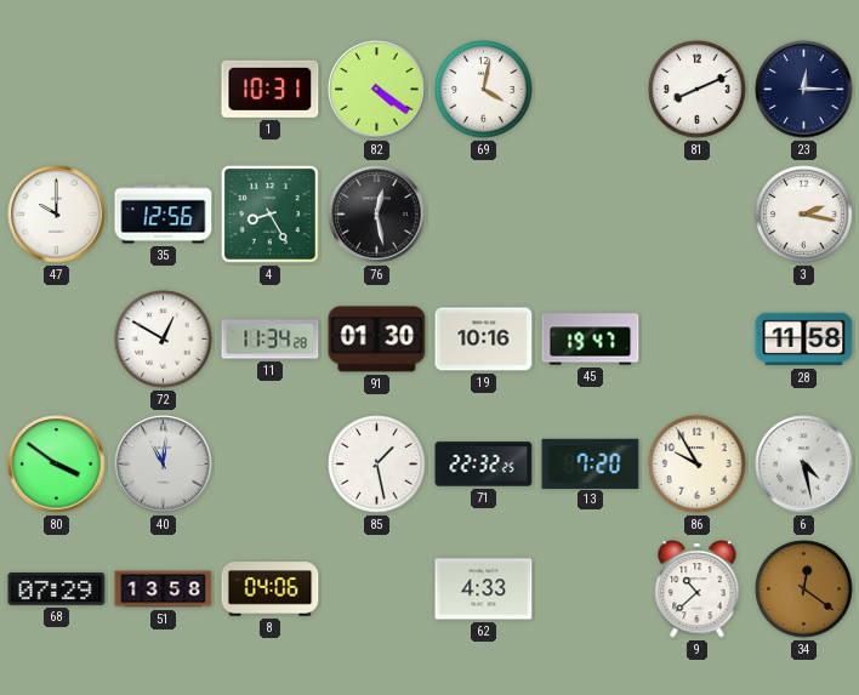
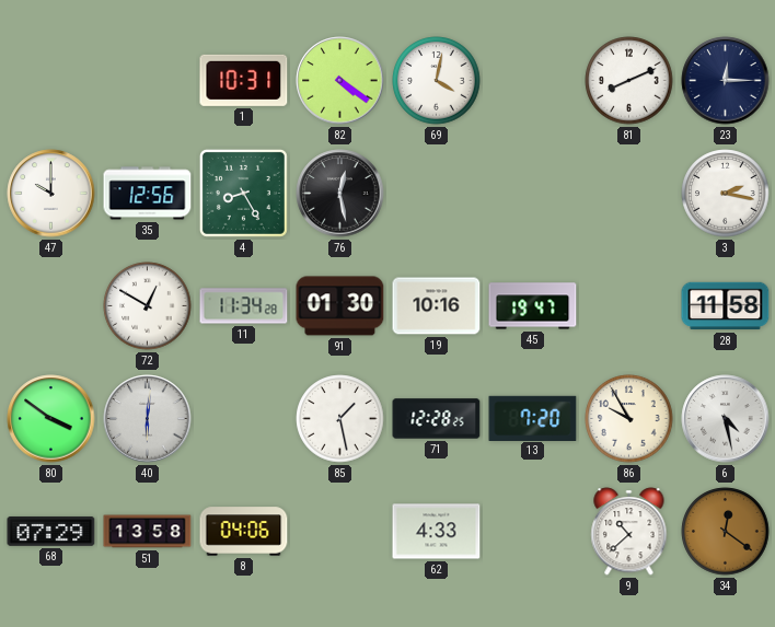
40: 11:01 -> 6:01
71: 22:32 -> 12:28
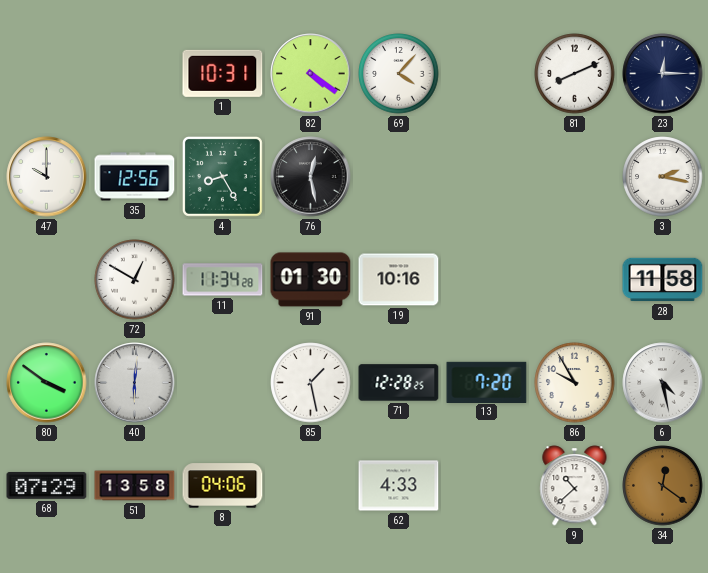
69: 4:02 -> 4:07
45: 19:47 -> none
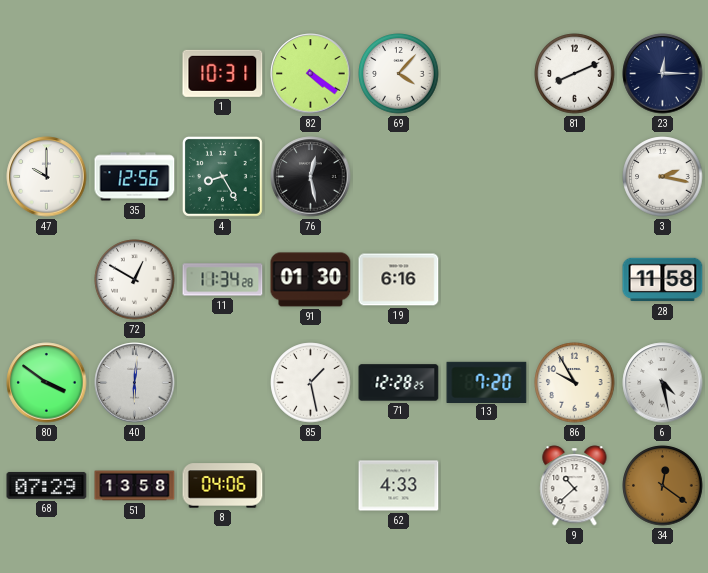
19: 10:16 -> 6:16
